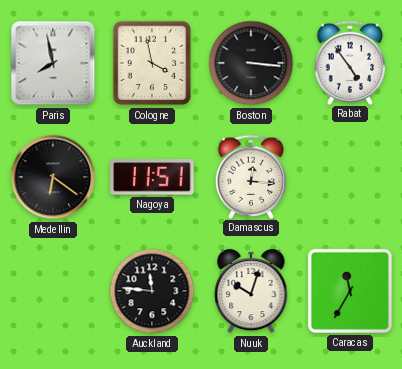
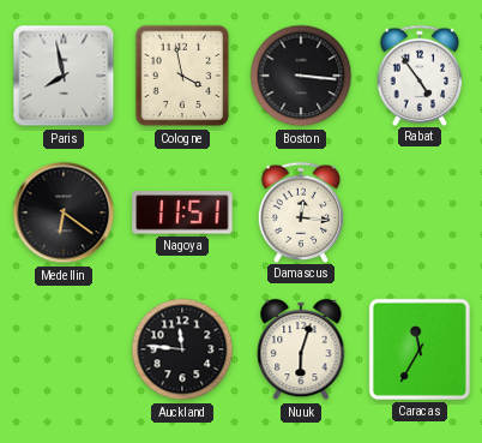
Nuuk: 10:03 -> 6:03
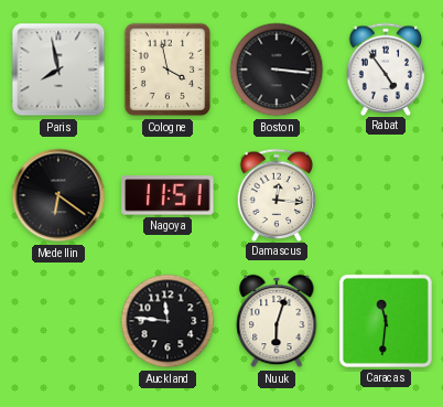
Caracas: 11:35 -> 11:31
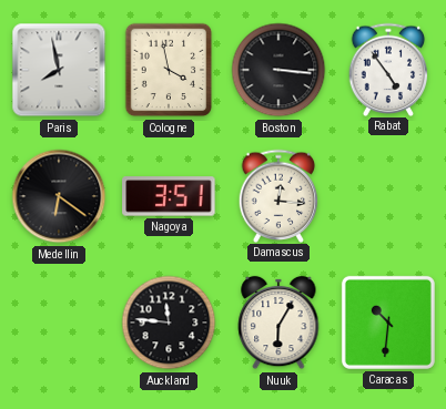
Nagoya: 11:51 -> 3:51
Nuuk: 6:03 -> 6:05
Caracas: 11:31 -> 10:31
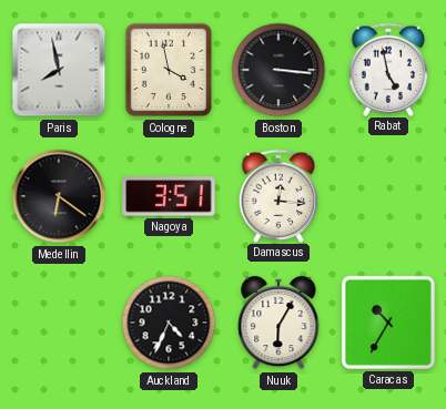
Rabat: 4:54 -> 4:58
Auckland: 11:46 -> 4:34
Caracas: 10:31 -> 10:35
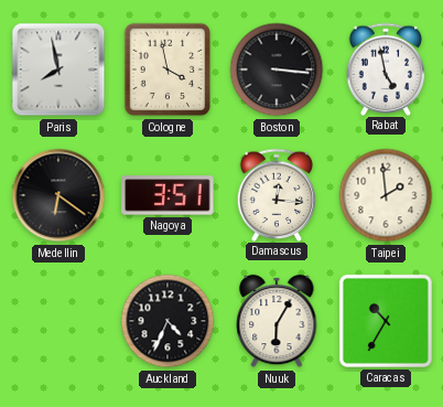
Taipei: none -> 1:59
